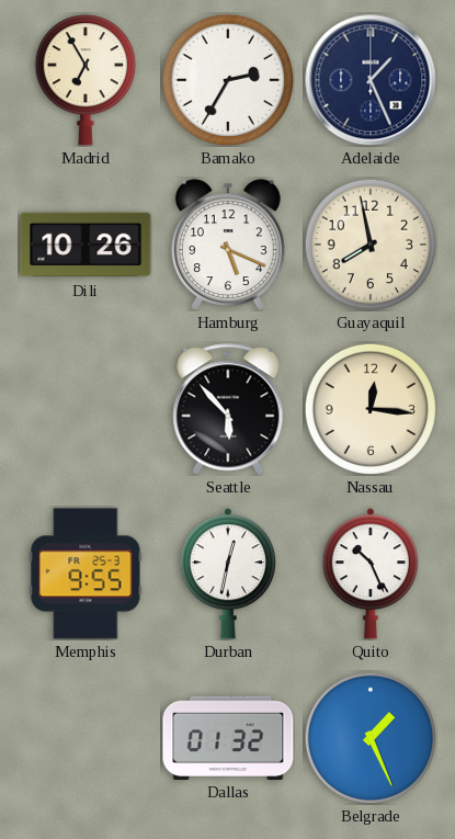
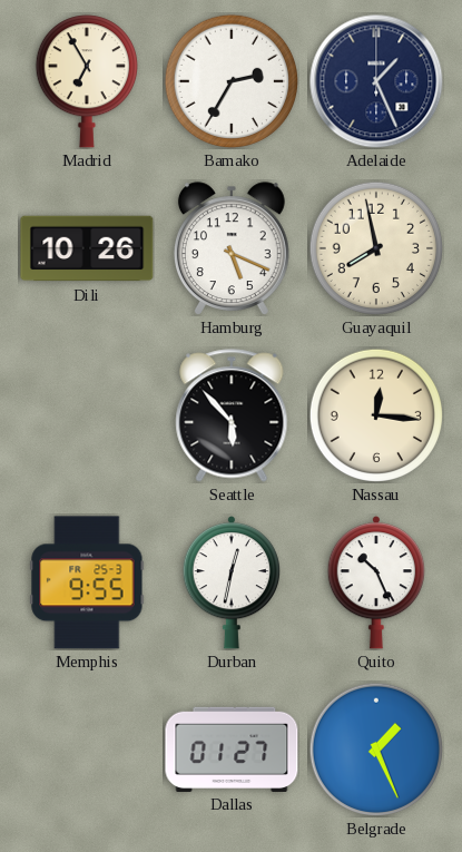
Dallas: 01:32 -> 01:27
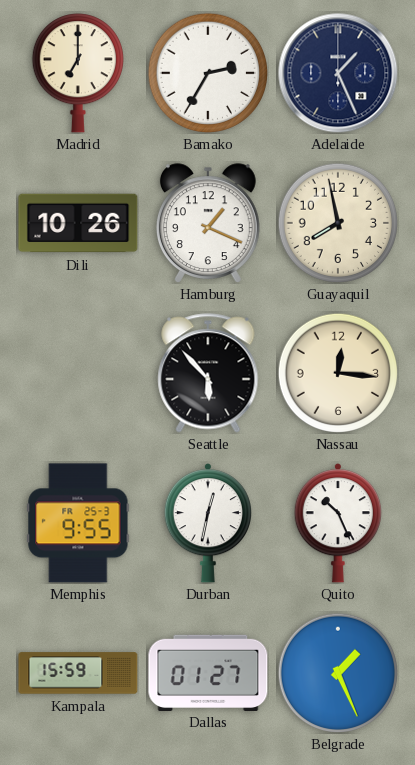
Madrid: 6:55 -> 7:00
Hamburg: 5:19 -> 1:19
Kampala: none -> 15:59
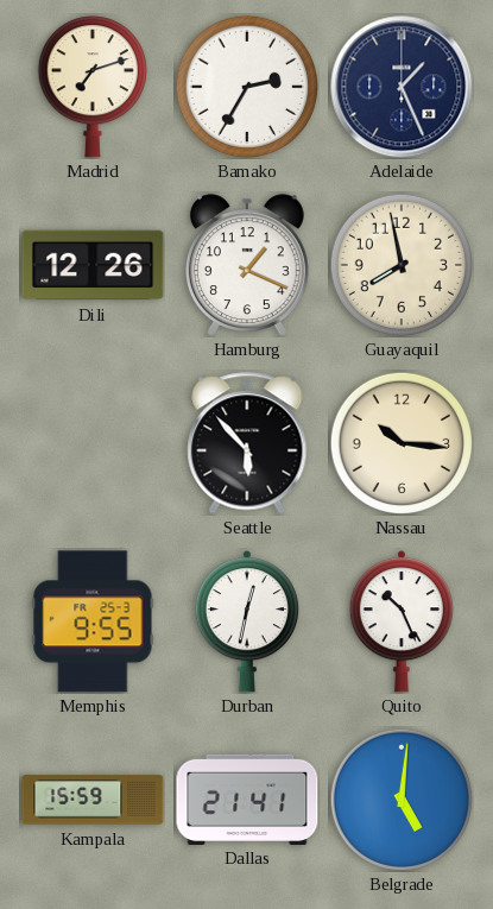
Madrid: 7:00 -> 7:12
Dili: 10:26 -> 12:26
Nassau: 12:16 -> 10:16
Dallas: 01:27 -> 21:41
Belgrade: 1:26 -> 5:01
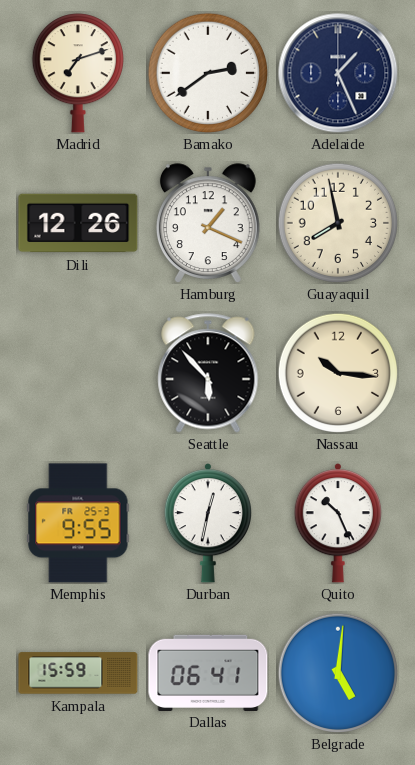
Bamako: 2:35 -> 2:39
Dallas: 21:41 -> 06:41
